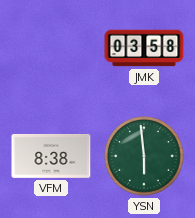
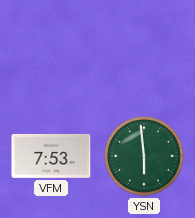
JMK: 03:58 -> none
VFM: 8:38 -> 7:53
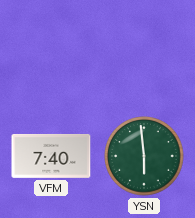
VFM: 7:53 -> 7:40
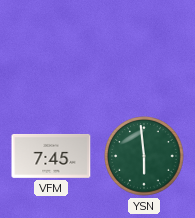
VFM: 7:40 -> 7:45
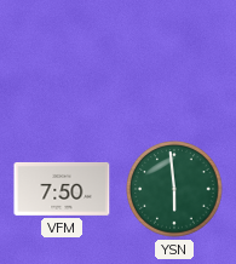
VFM: 7:45 -> 7:50
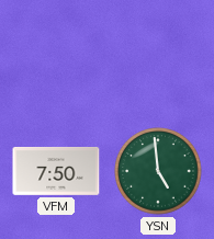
YSN: 5:59 -> 4:59
